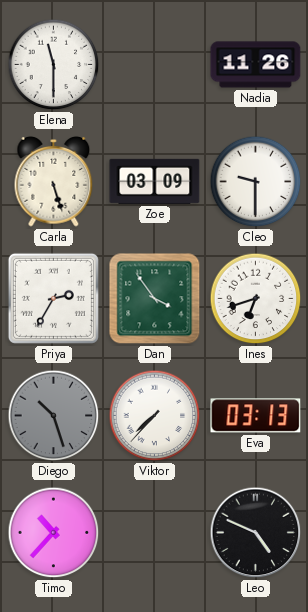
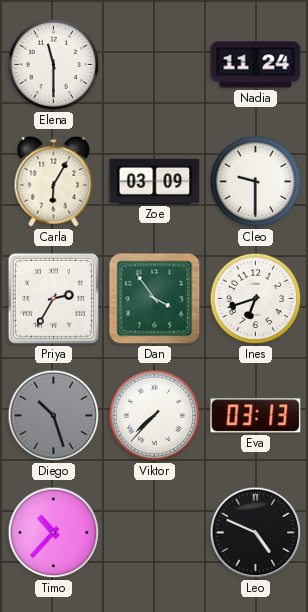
Nadia: 11:26 -> 11:24
Carla: 5:27 -> 6:05
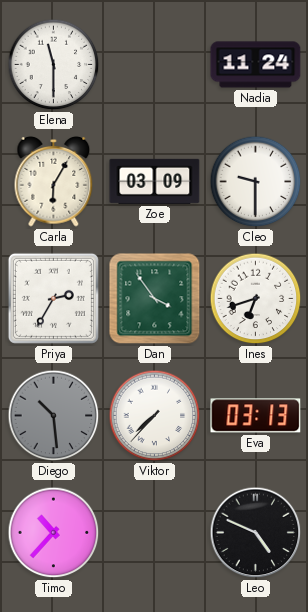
Diego: 10:27 -> 10:29
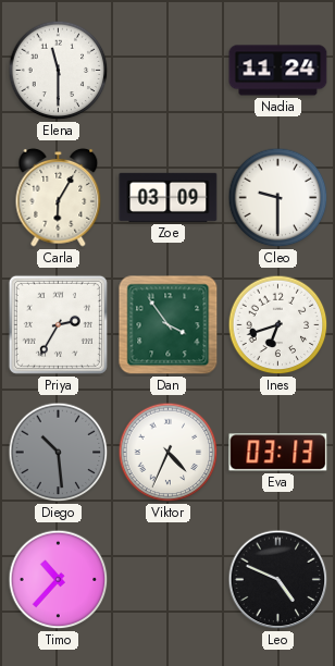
Viktor: 7:37 -> 4:34
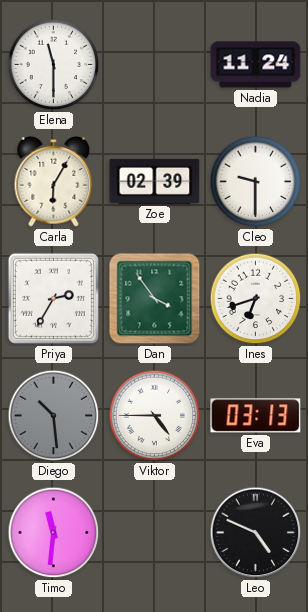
Zoe: 03:09 -> 02:39
Viktor: 4:34 -> 4:45
Timo: 10:37 -> 11:31
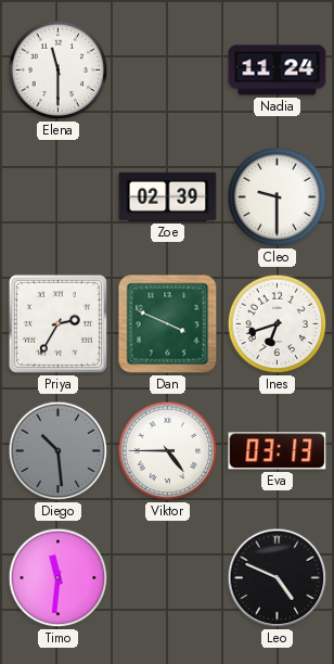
Carla: 6:05 -> none
Dan: 3:54 -> 3:49
